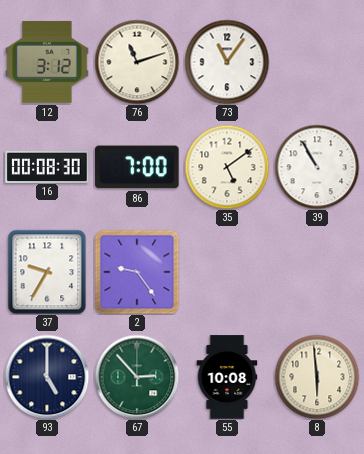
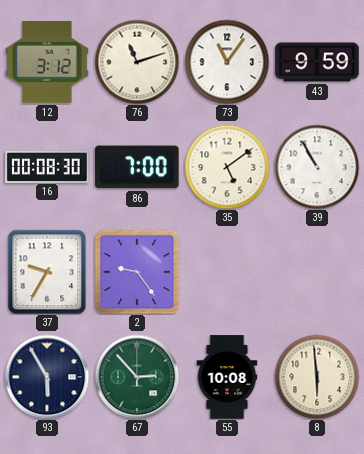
43: none -> 9:59
93: 5:00 -> 5:55
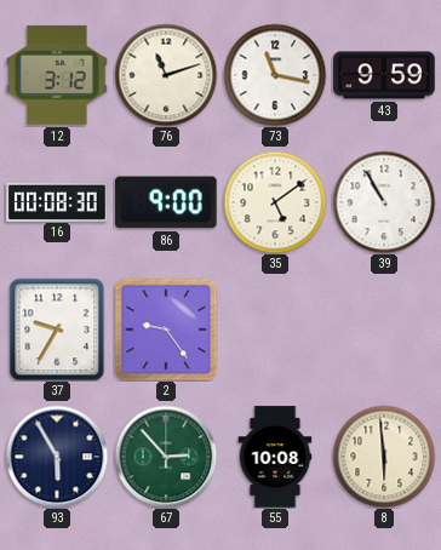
73: 11:06 -> 11:17
86: 7:00 -> 9:00
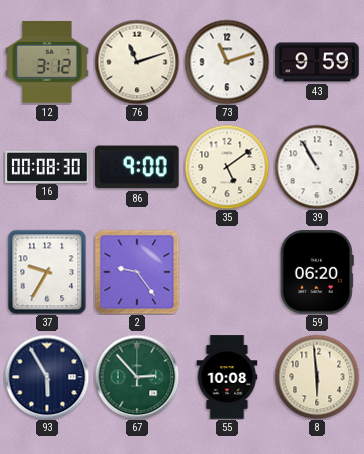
73: 11:17 -> 11:12
59: none -> 06:20
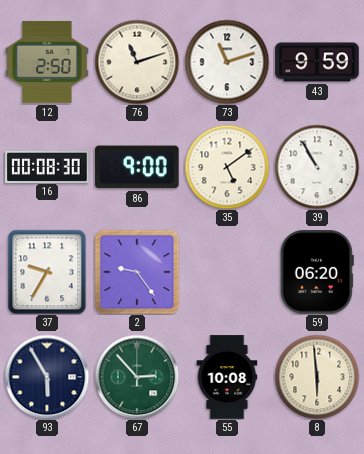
12: 3:12 -> 2:50
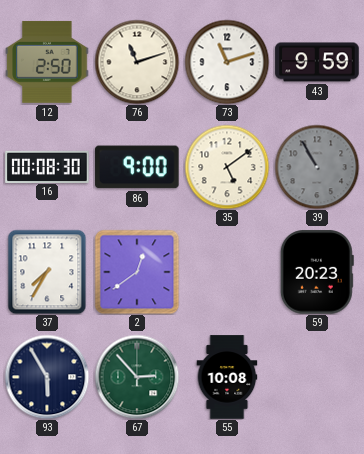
39 dial: white -> grey
37: 9:35 -> 7:35
2: 9:24 -> 12:39
59: 06:20 -> 20:23
8: 5:59 -> none
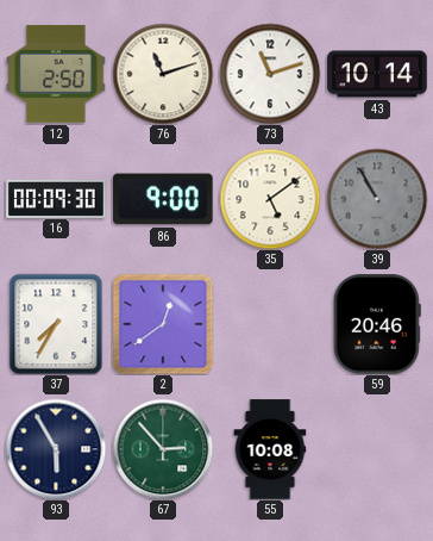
43: 9:59 -> 10:14
16: 00:08 -> 00:09
59: 20:23 -> 20:46
